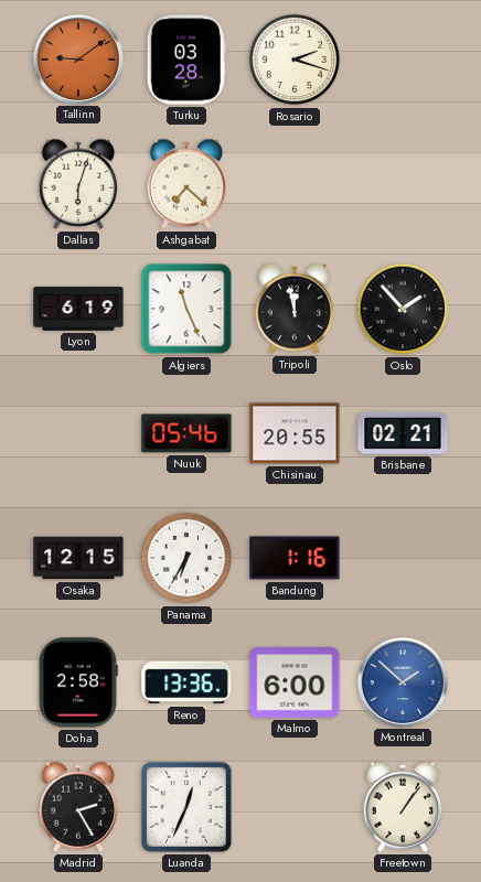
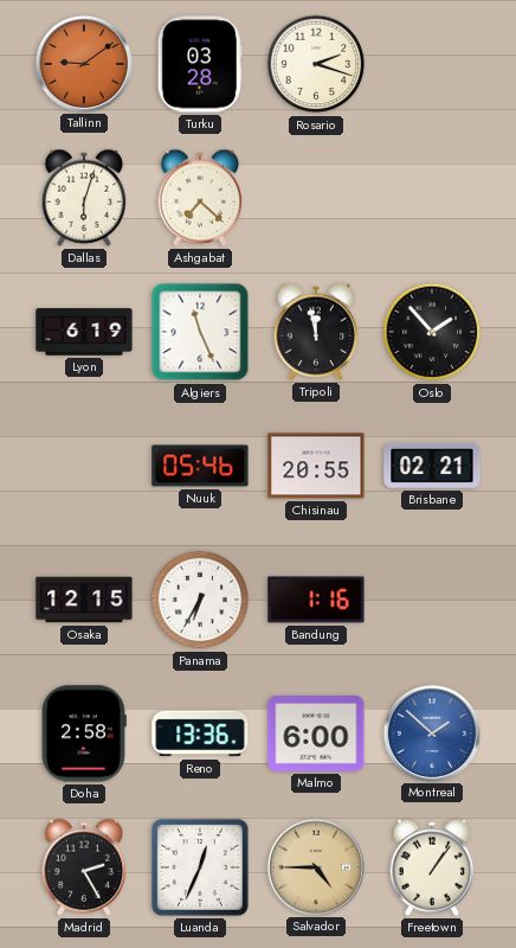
Salvador: none -> 4:45
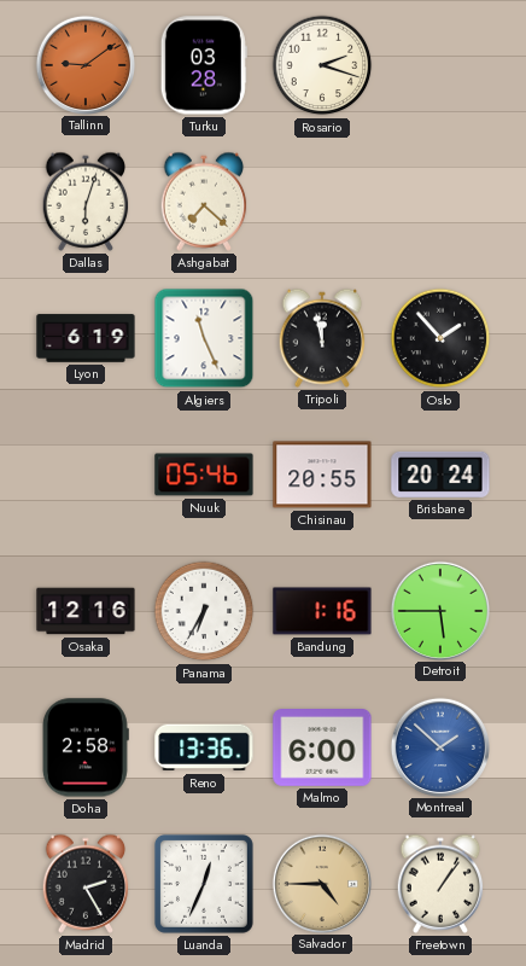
Brisbane: 02:21 -> 20:24
Osaka: 12:15 -> 12:16
Detroit: none -> 5:45
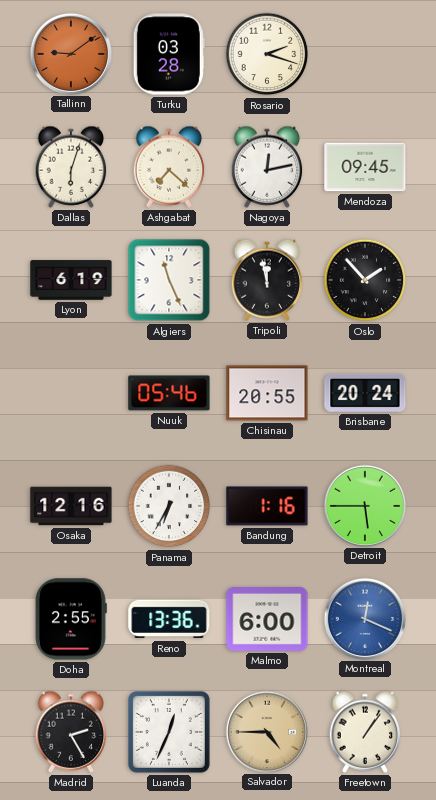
Nagoya: none -> 12:13
Mendoza: none -> 09:45
Doha: 2:58 -> 2:55
Montreal: 1:52 -> 12:19
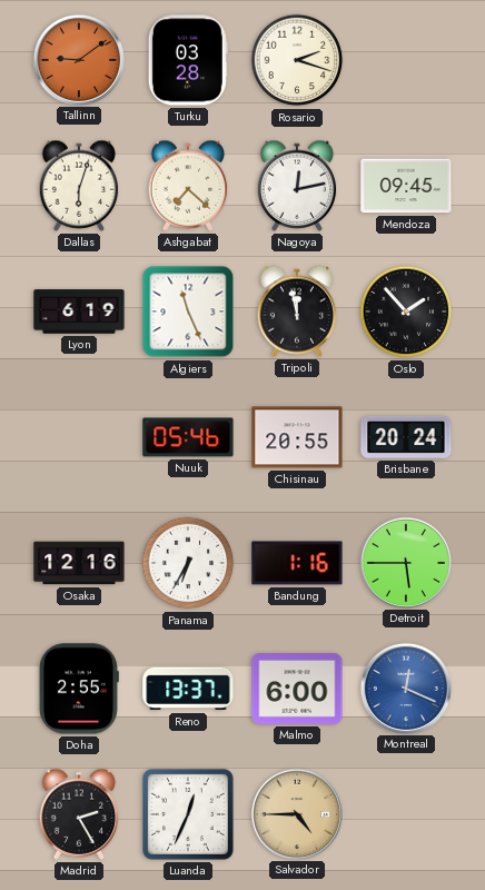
Reno: 13:36 -> 13:37
Freetown: 1:06 -> none
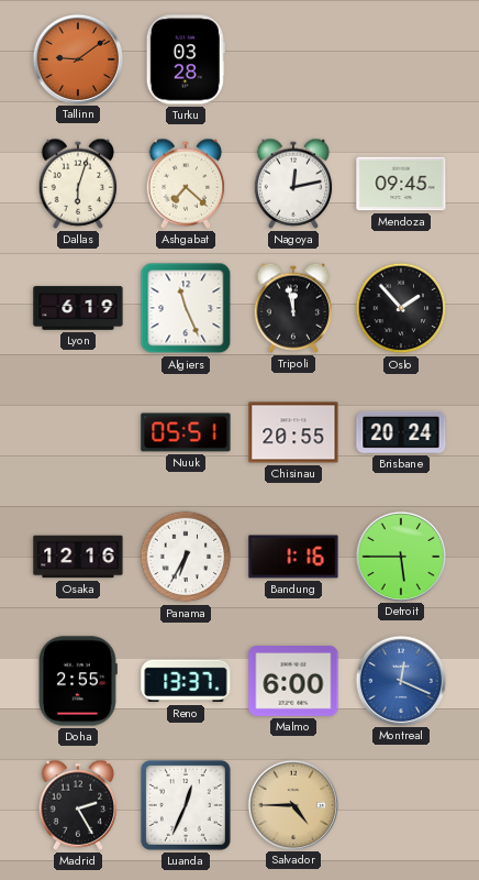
Rosario: 2:18 -> none
Nuuk: 05:46 -> 05:51
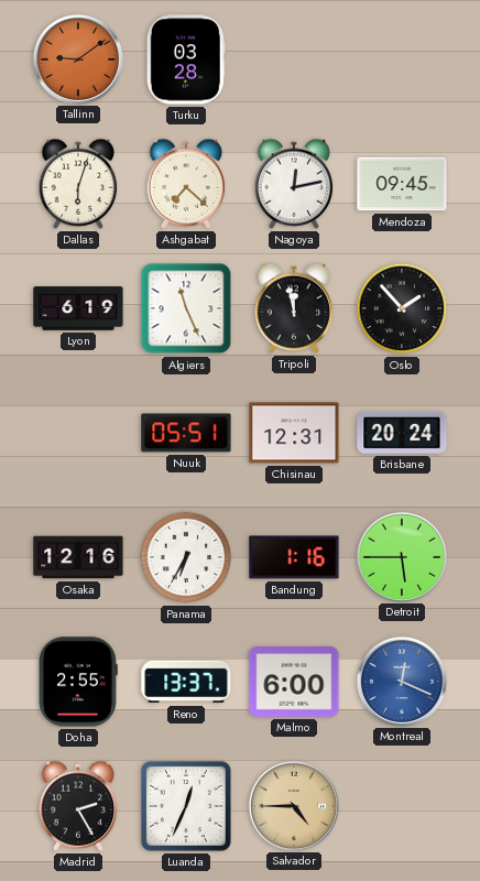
Chisinau: 20:55 -> 12:31
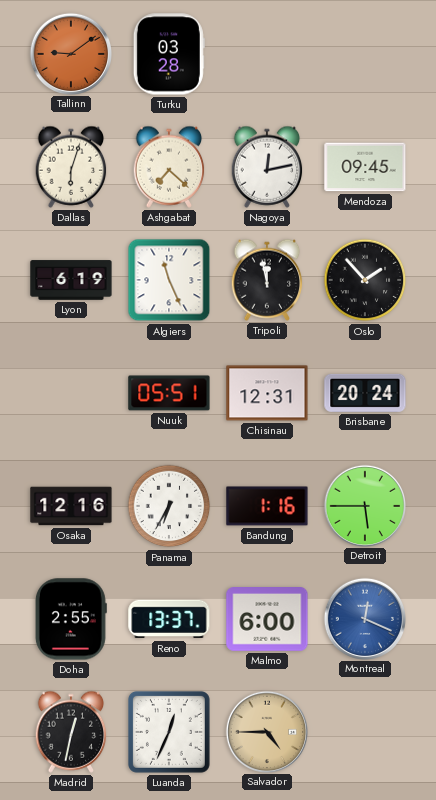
Madrid: 2:25 -> 12:32
